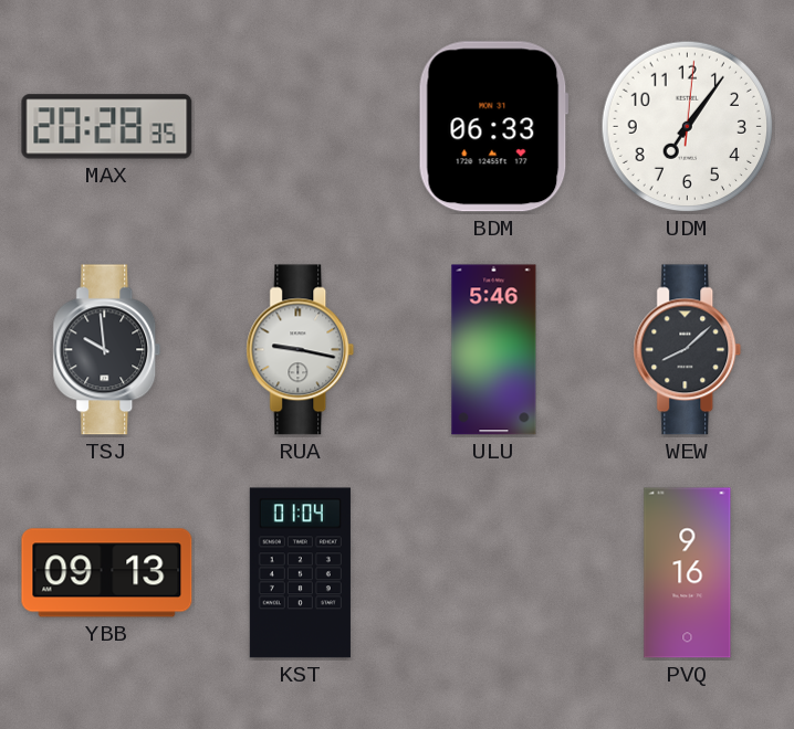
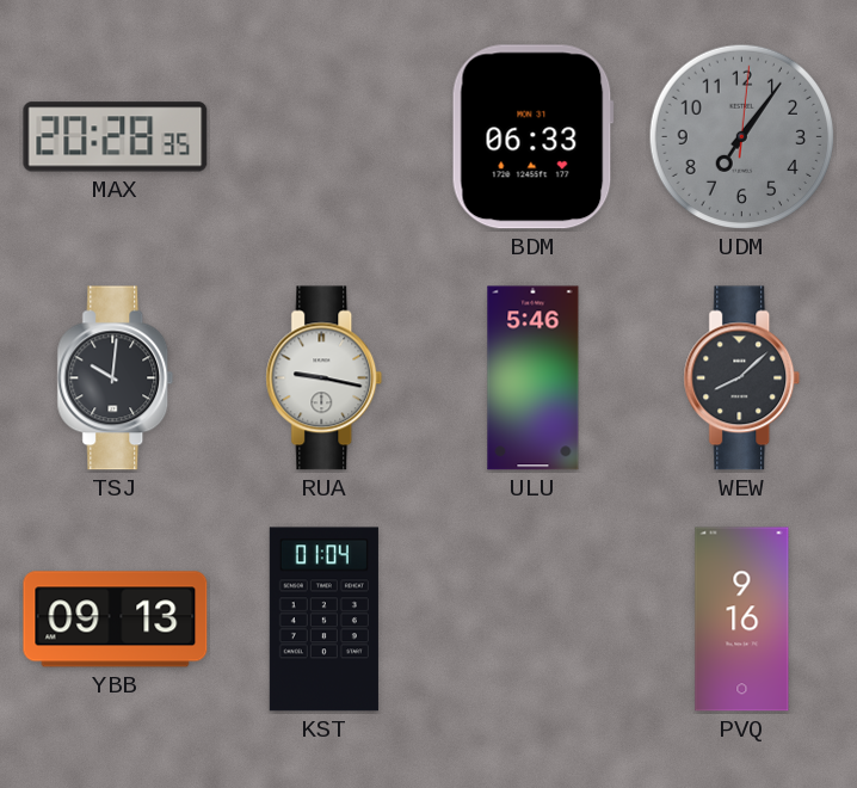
UDM dial: white -> grey
TSJ: 9:59 -> 10:01
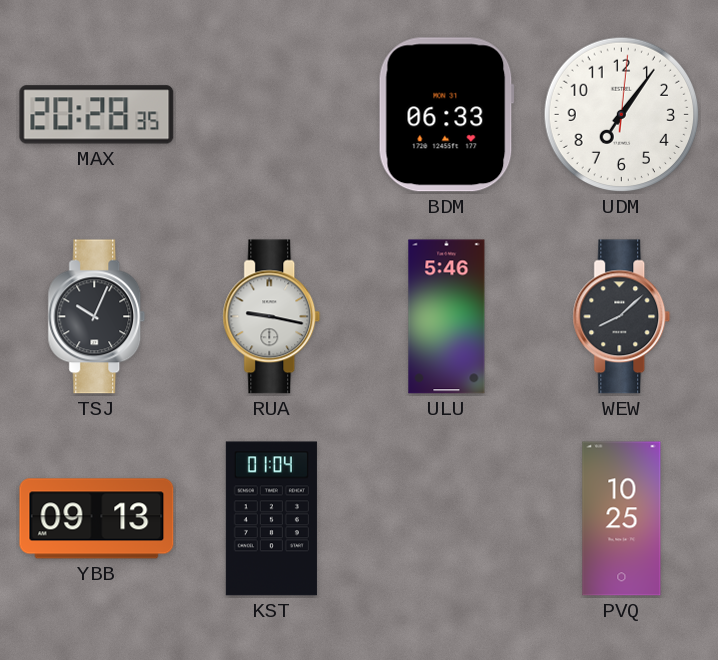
UDM dial: grey -> white
TSJ: 10:01 -> 10:04
PVQ: 9:16 -> 10:25
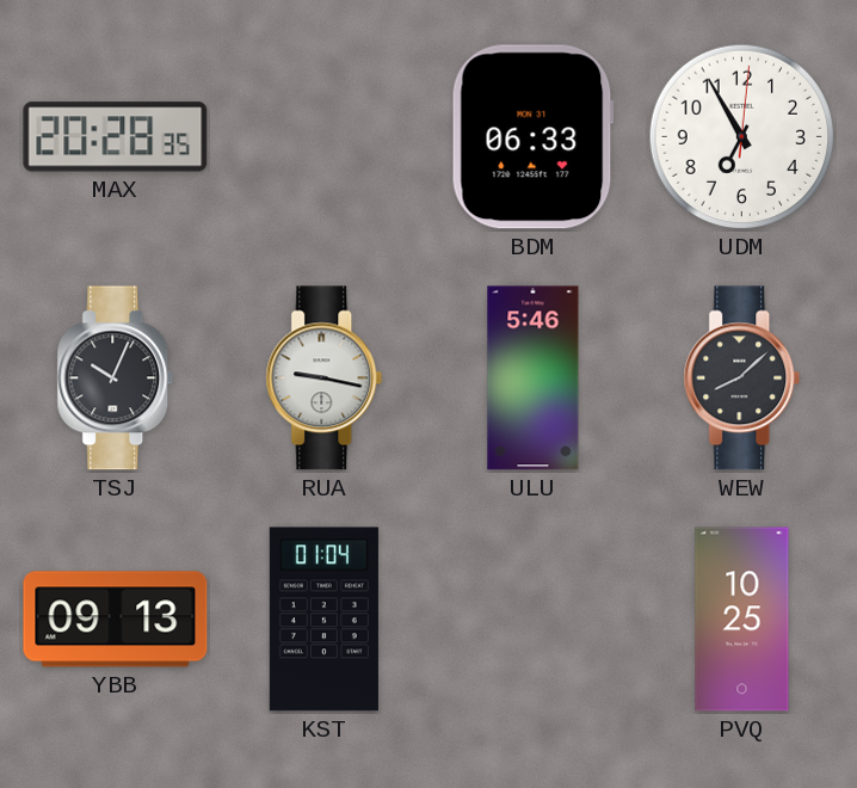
UDM: 7:06 -> 6:55
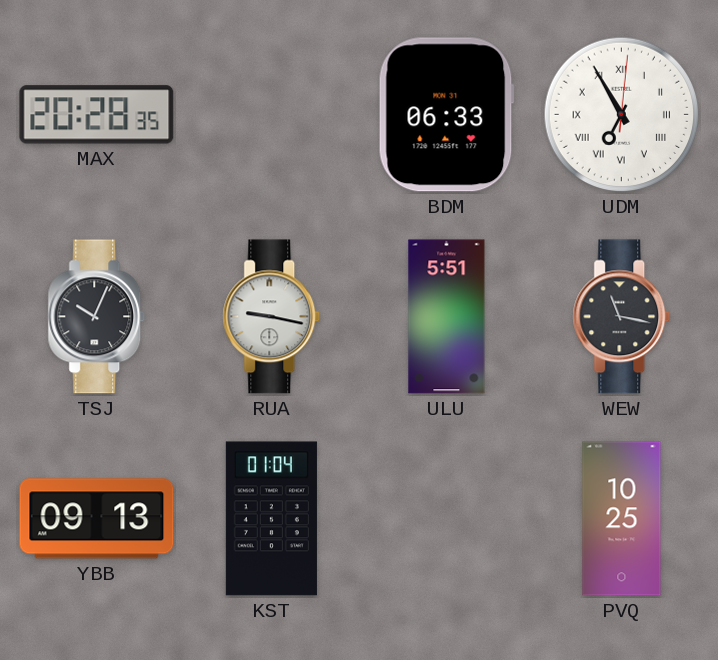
UDM numerals: Arabic -> Roman
ULU: 5:46 -> 5:51
WEW: 8:08 -> 11:17
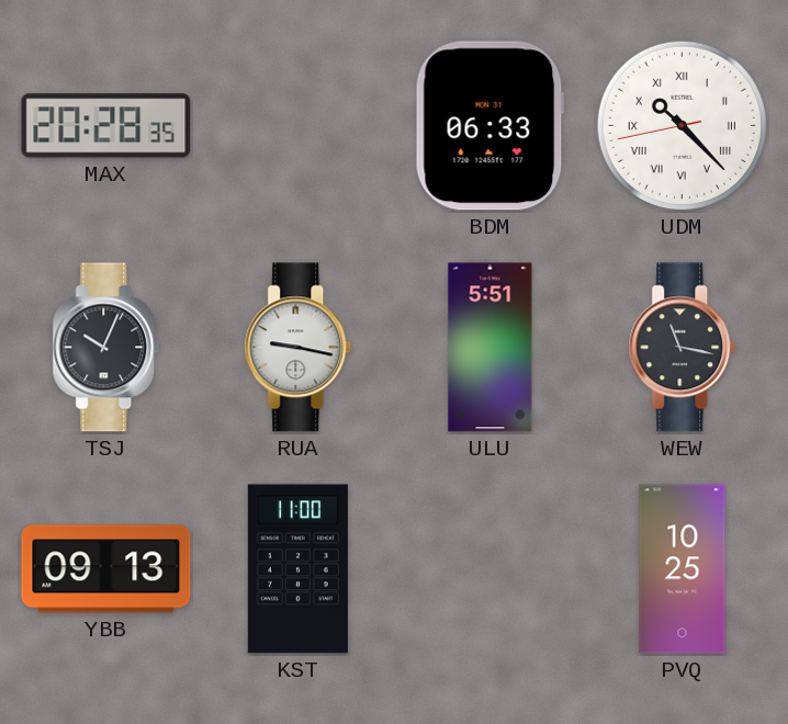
UDM: 6:55 -> 10:22
KST: 01:04 -> 11:00
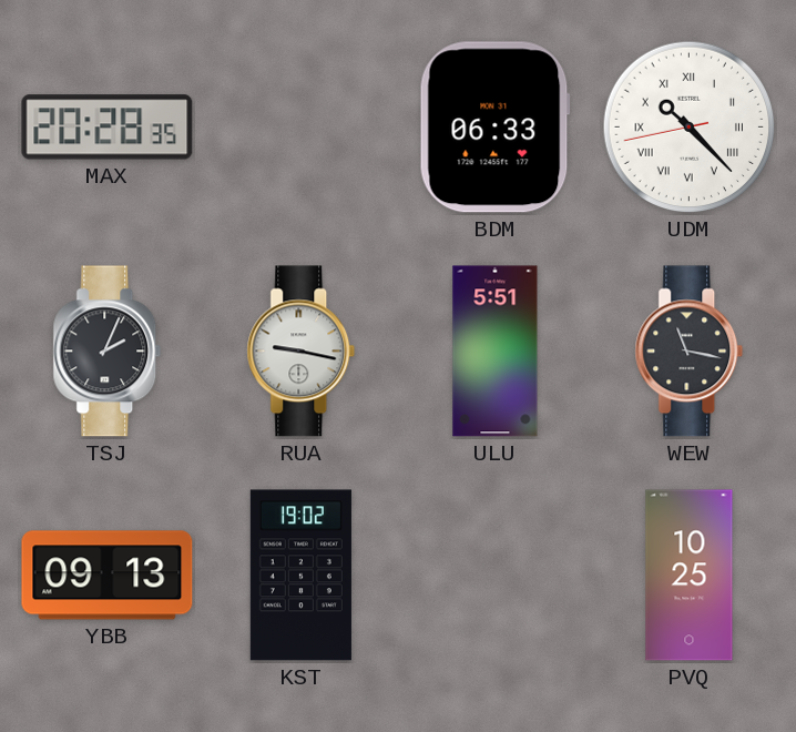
TSJ: 10:04 -> 2:04
KST: 11:00 -> 19:02
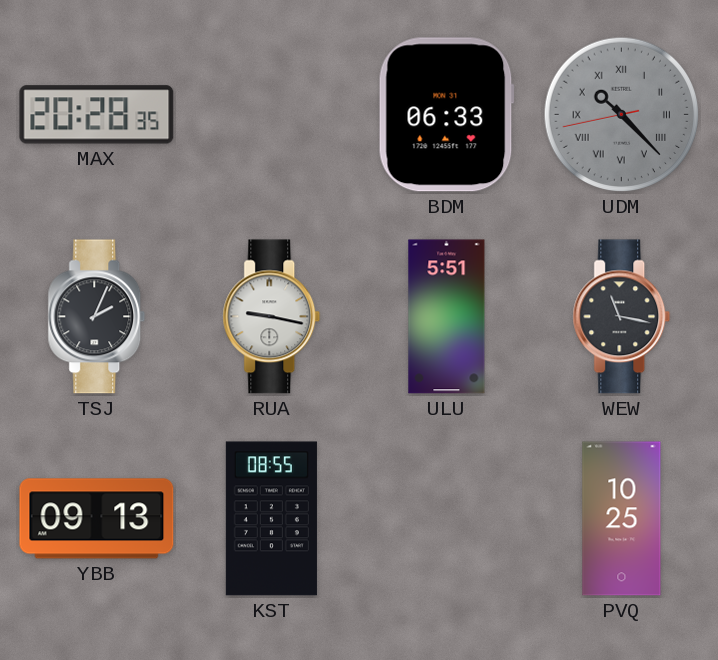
UDM dial: white -> grey
KST: 19:02 -> 08:55
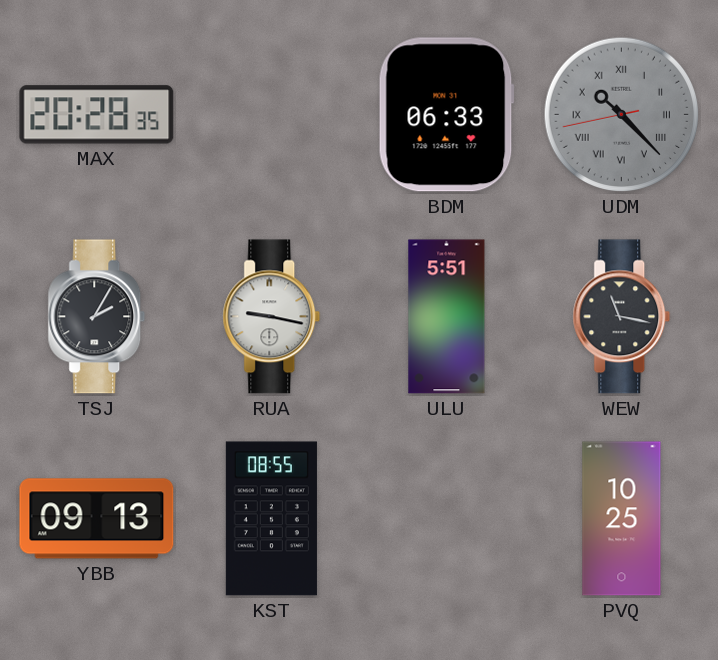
TSJ: 2:04 -> 2:05
